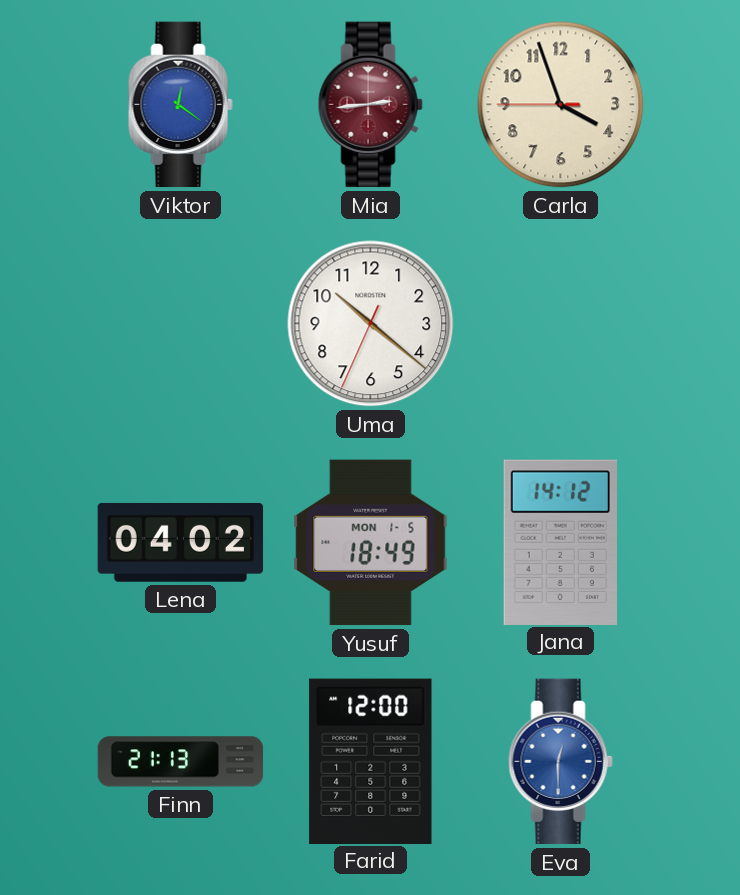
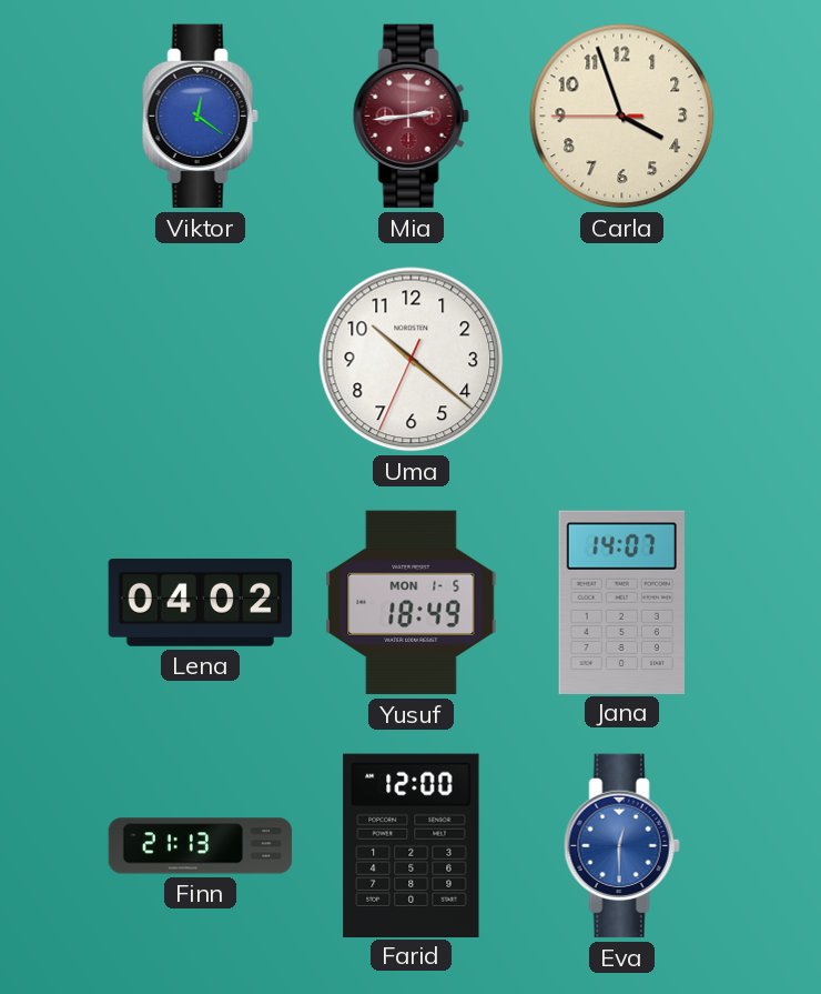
Jana: 14:12 -> 14:07
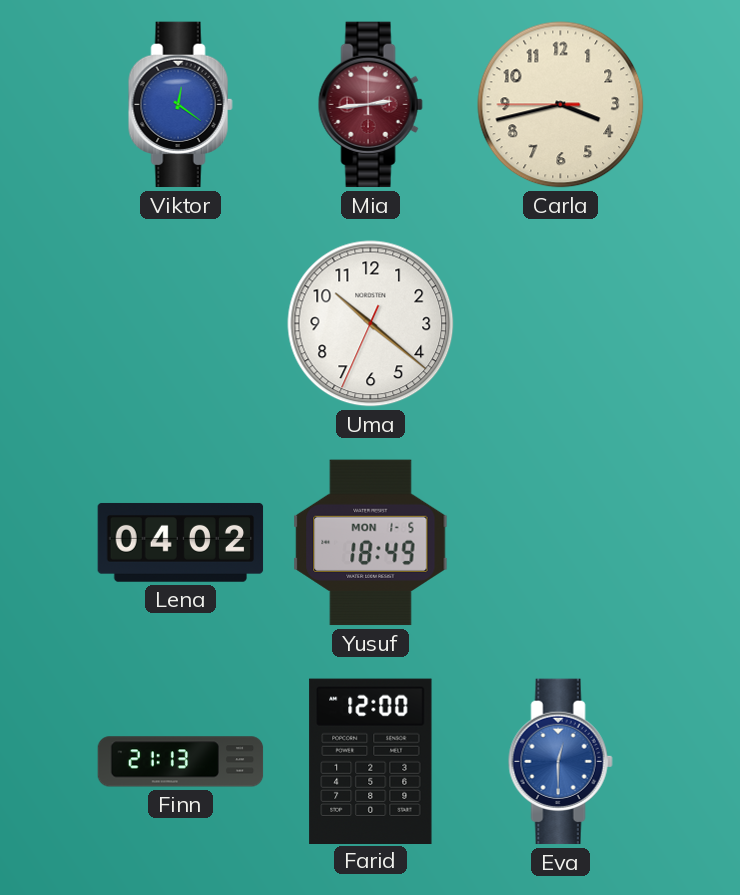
Carla: 3:56 -> 3:42
Jana: 14:07 -> none
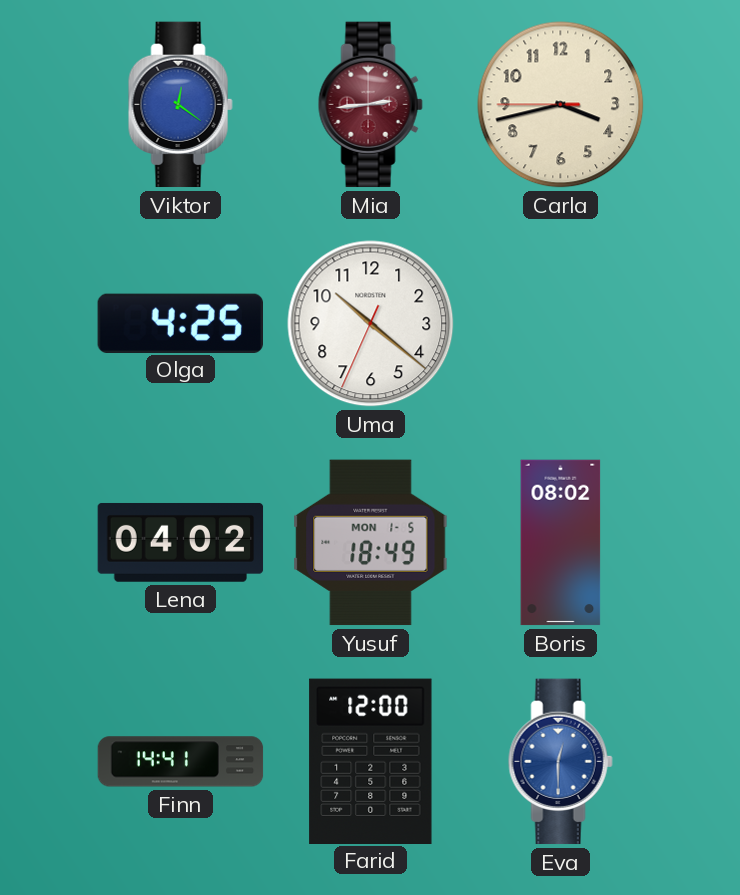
Olga: none -> 4:25
Boris: none -> 08:02
Finn: 21:13 -> 14:41
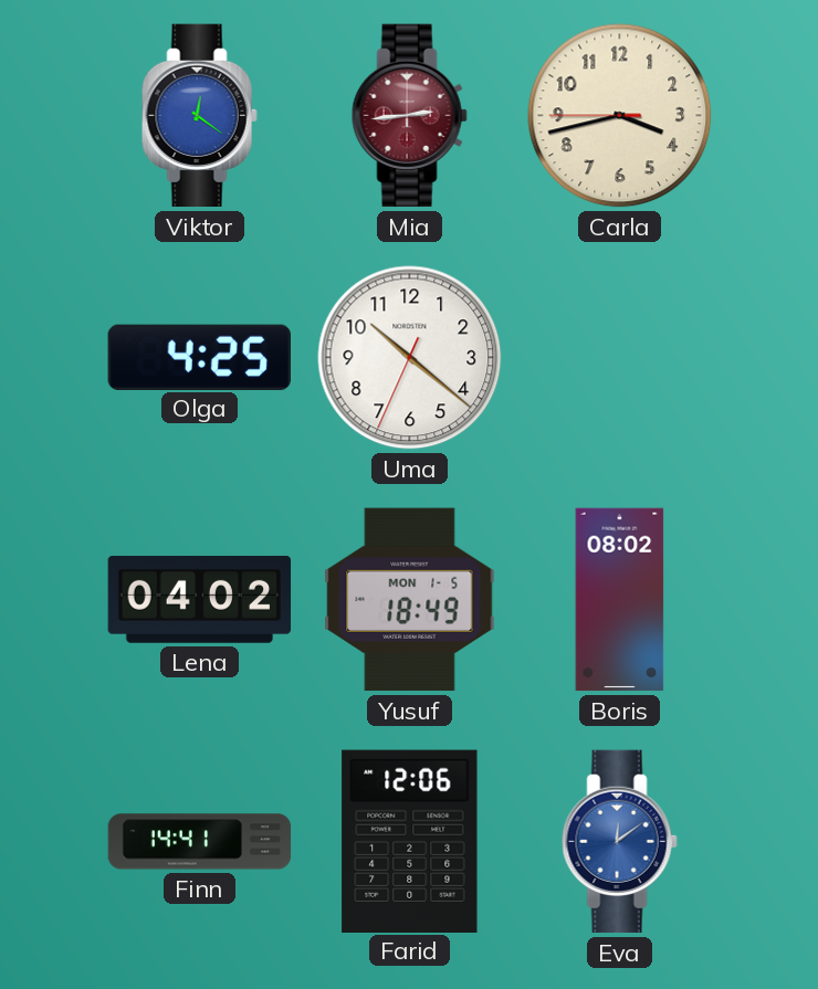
Farid: 12:00 -> 12:06
Eva: 12:30 -> 12:09
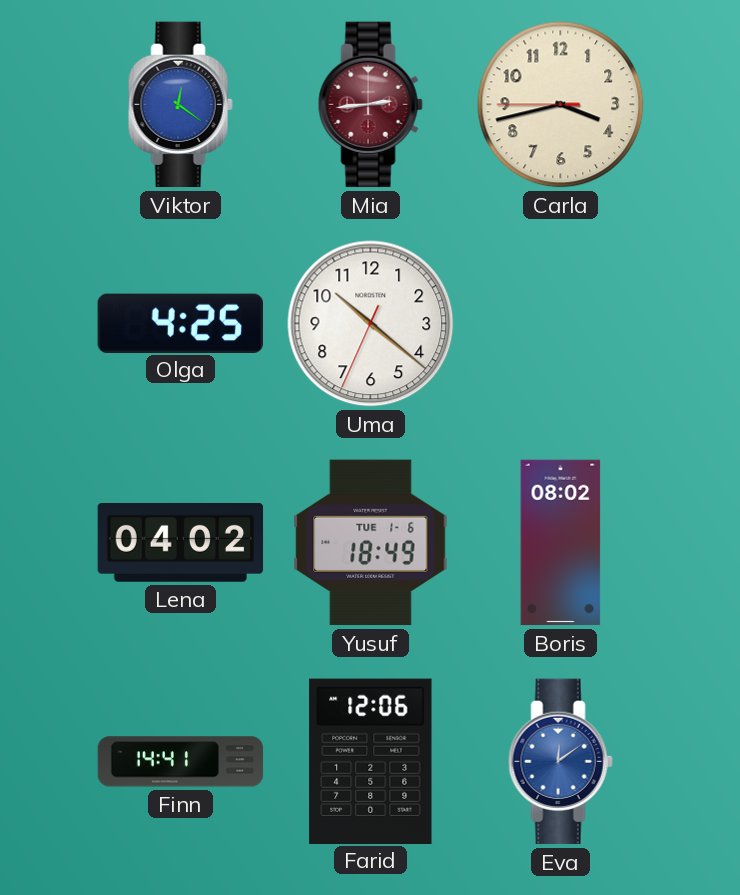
Yusuf date: MON 1-5 -> TUE 1-6
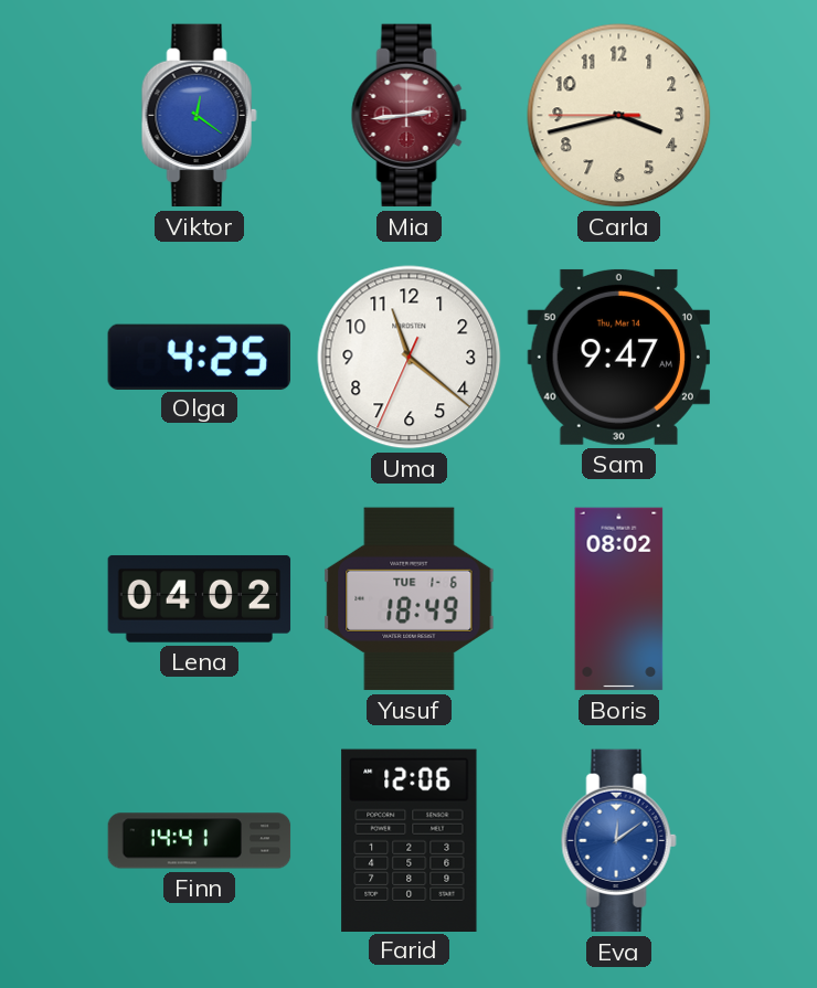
Uma: 10:21 -> 11:21
Sam: none -> 9:47
